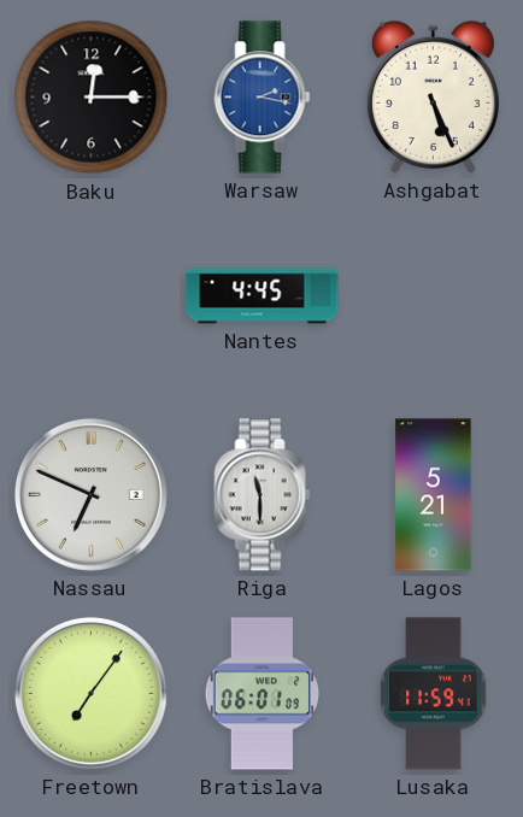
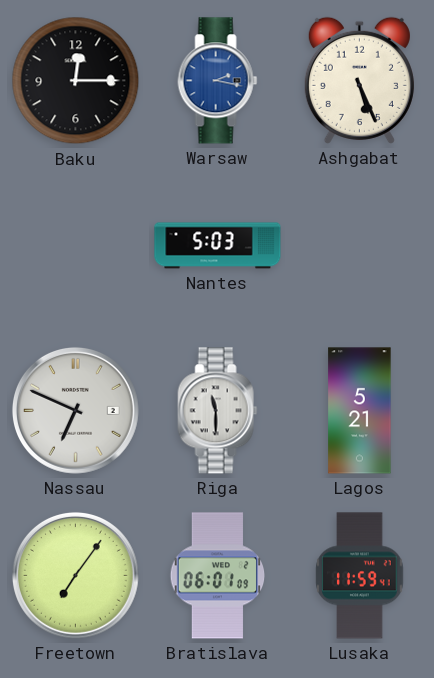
Nantes: 4:45 -> 5:03
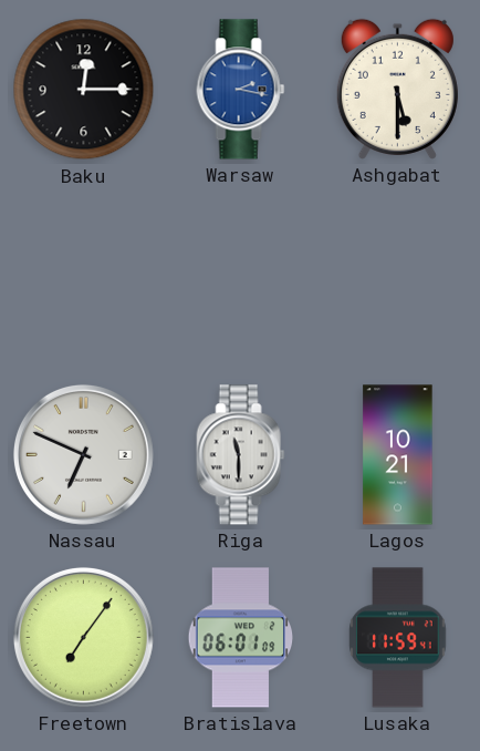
Ashgabat: 5:26 -> 5:30
Nantes: 5:03 -> none
Lagos: 5:21 -> 10:21
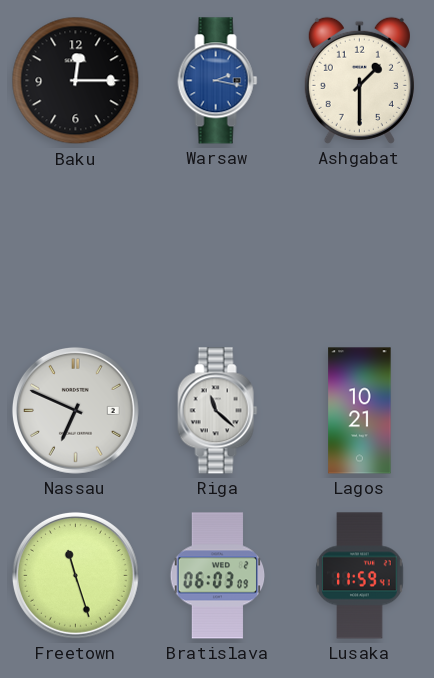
Ashgabat: 5:30 -> 1:30
Riga: 11:30 -> 11:22
Freetown: 7:06 -> 11:27
Bratislava: 06:01 -> 06:03
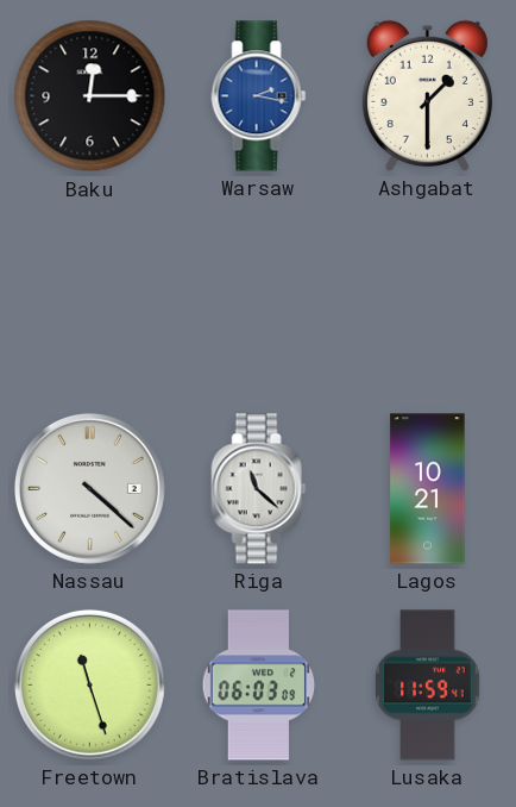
Nassau: 6:49 -> 4:22
